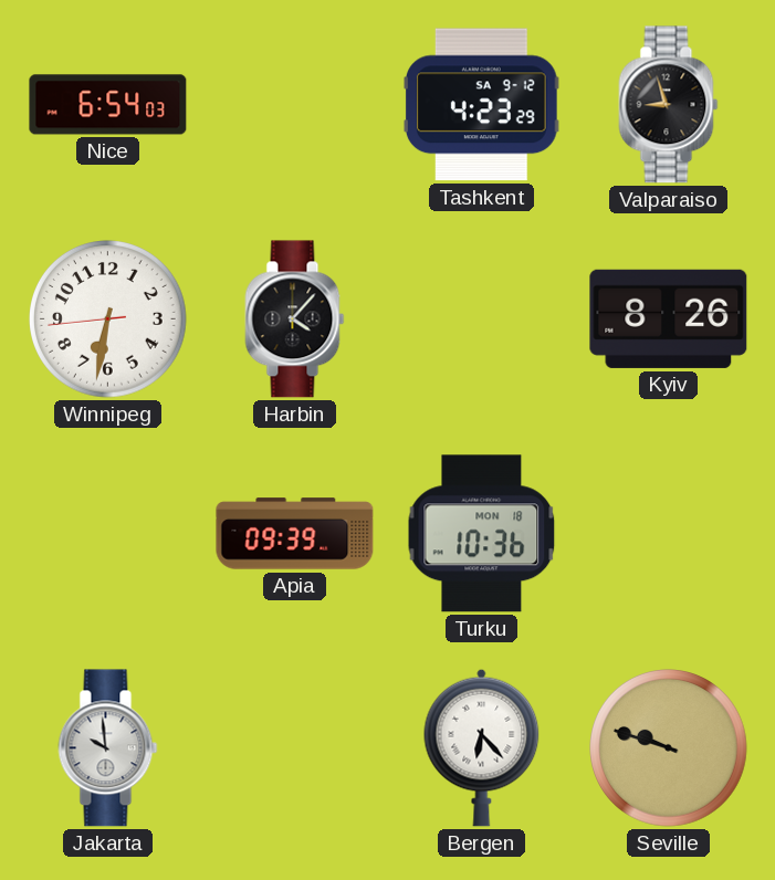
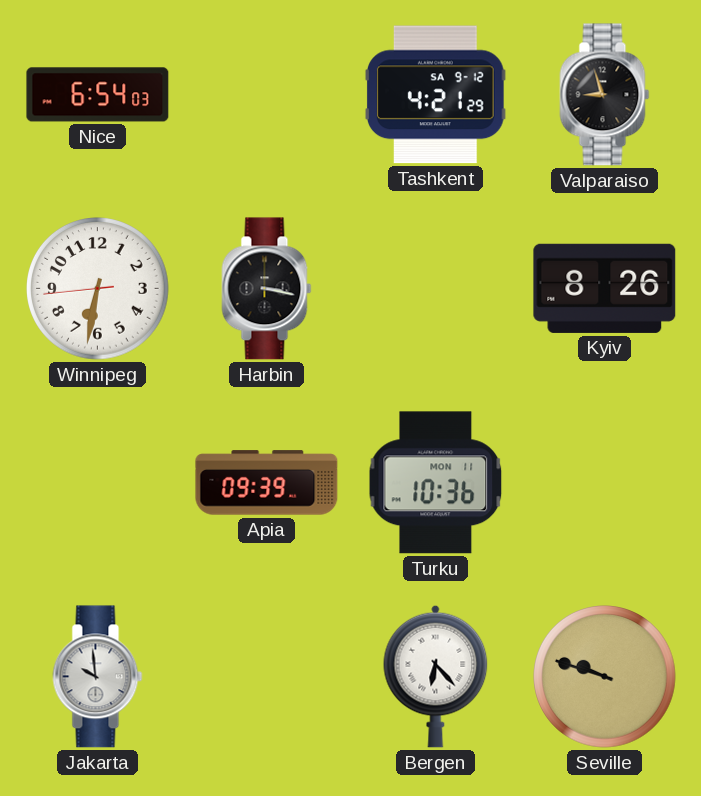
Tashkent: 4:23 -> 4:21
Harbin: 4:07 -> 3:17
Turku date: MON 18 -> MON 11
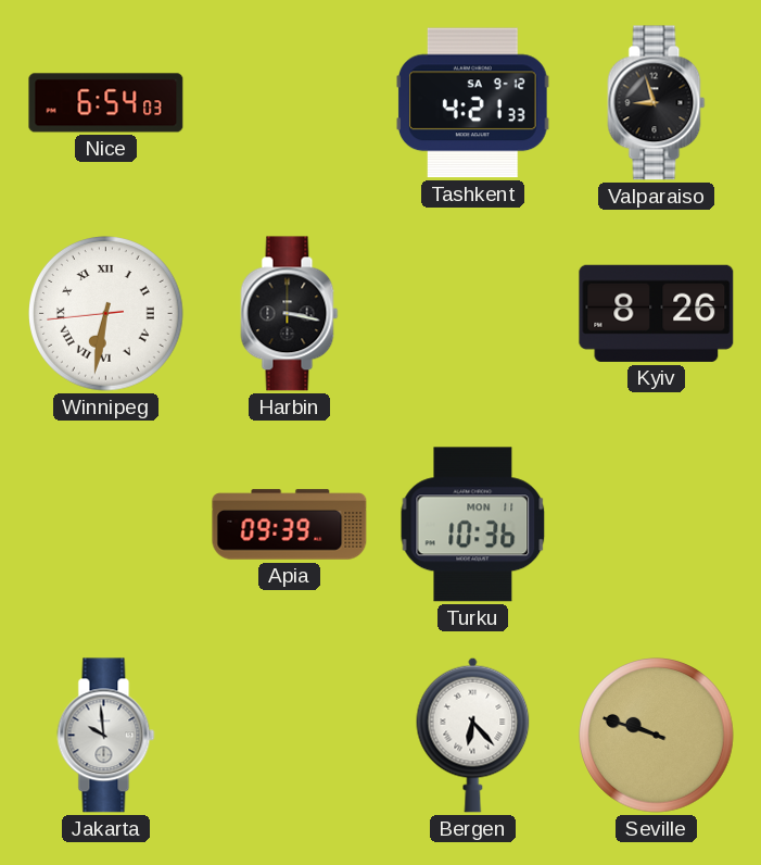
Tashkent: 4:21:29 -> 4:21:33
Winnipeg numerals: Arabic -> Roman
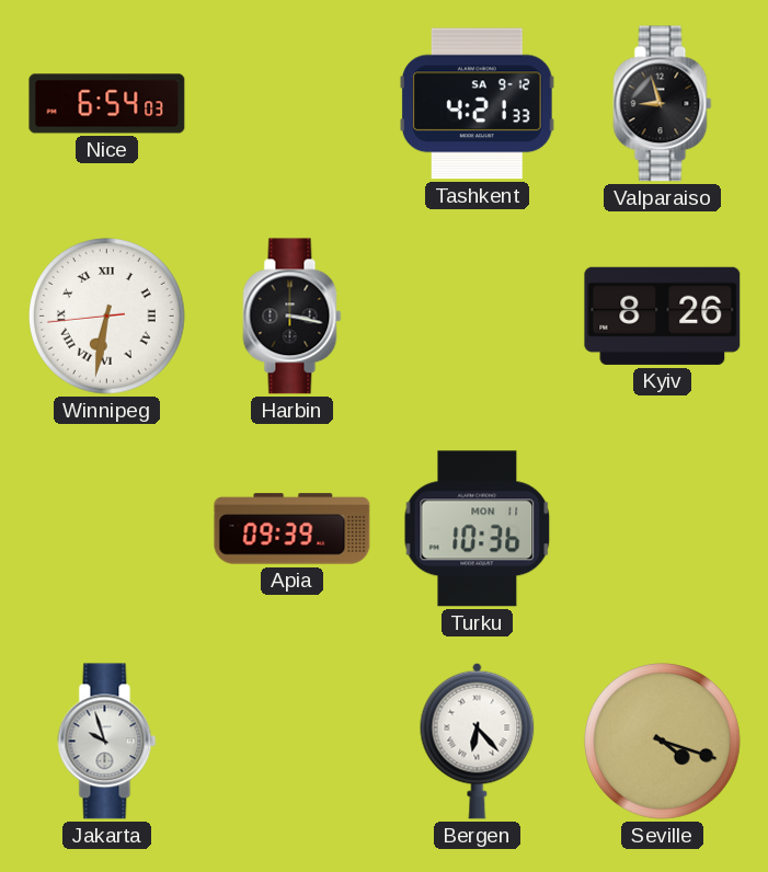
Jakarta: 9:59 -> 9:57
Seville: 9:48 -> 4:18
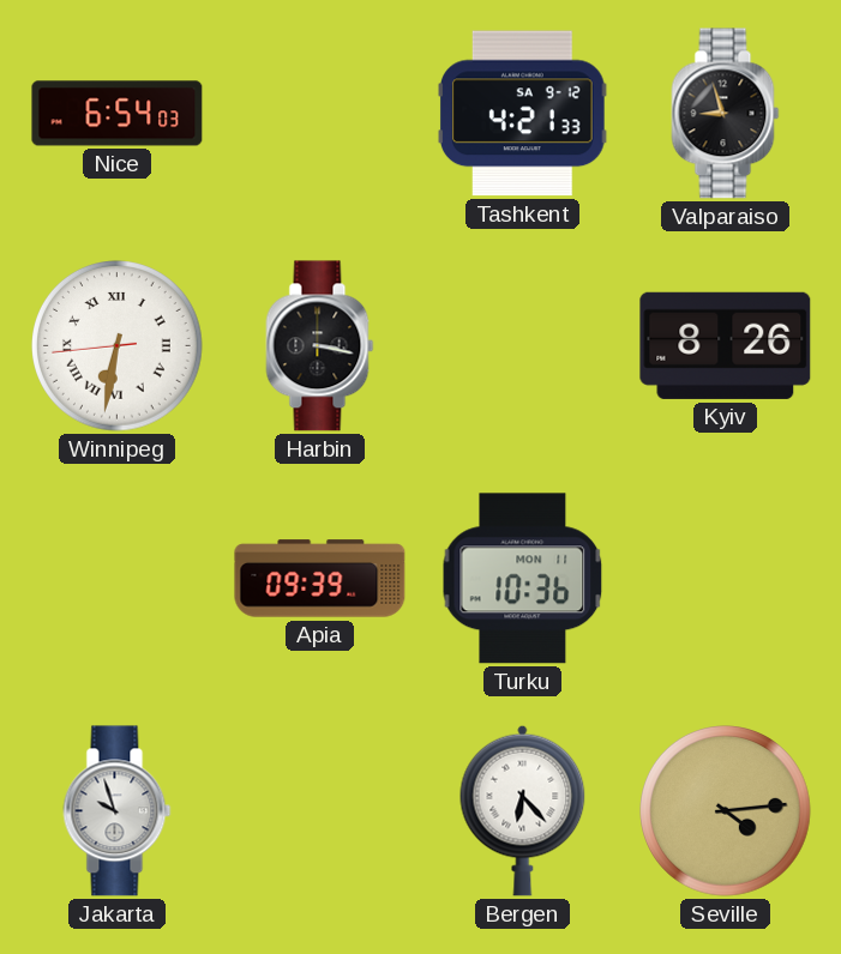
Seville: 4:18 -> 4:14
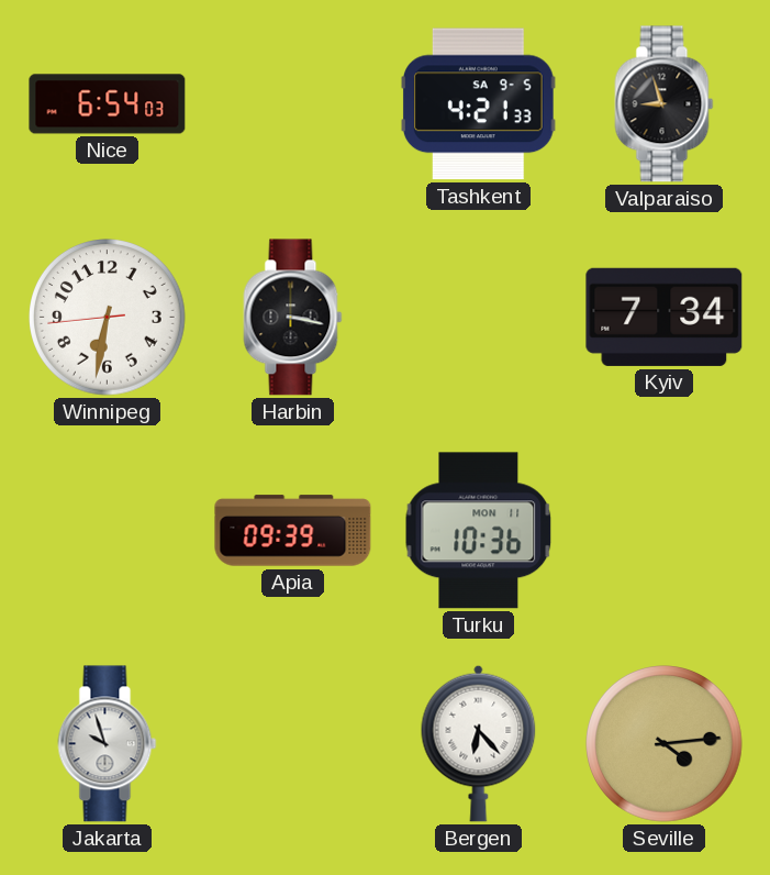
Tashkent date: SA 9-12 -> SA 9-5
Winnipeg numerals: Roman -> Arabic
Kyiv: 8:26 -> 7:34
